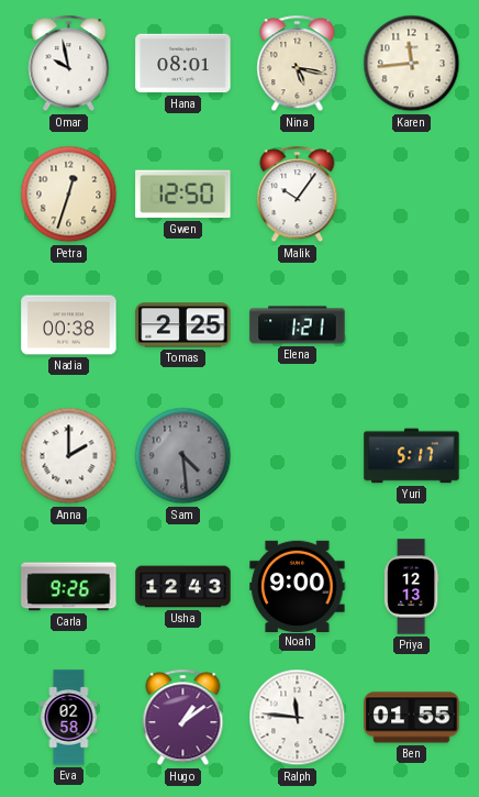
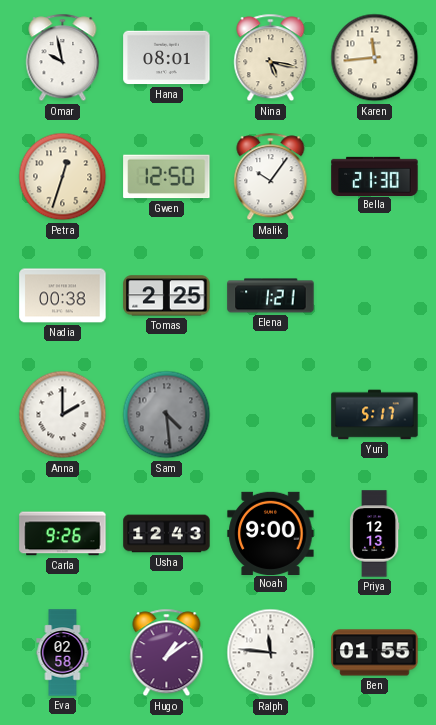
Bella: none -> 21:30
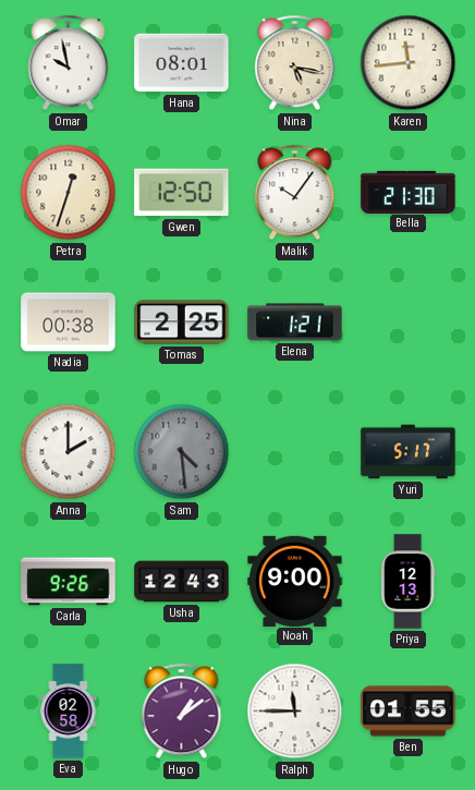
Ralph: 11:46 -> 11:45
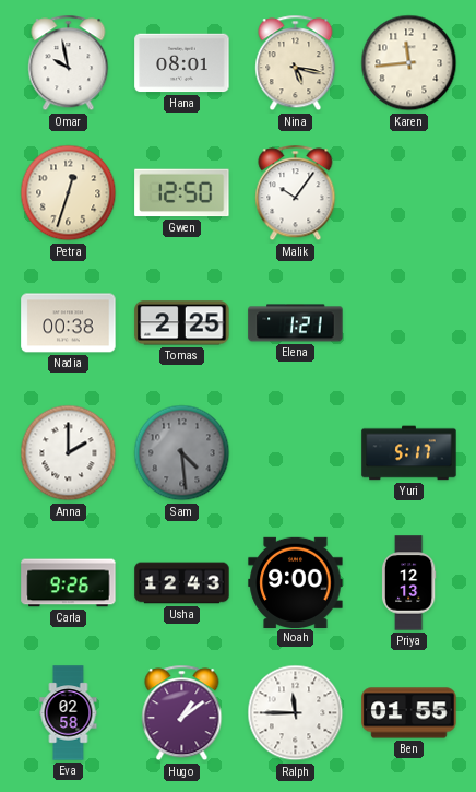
Bella: 21:30 -> none
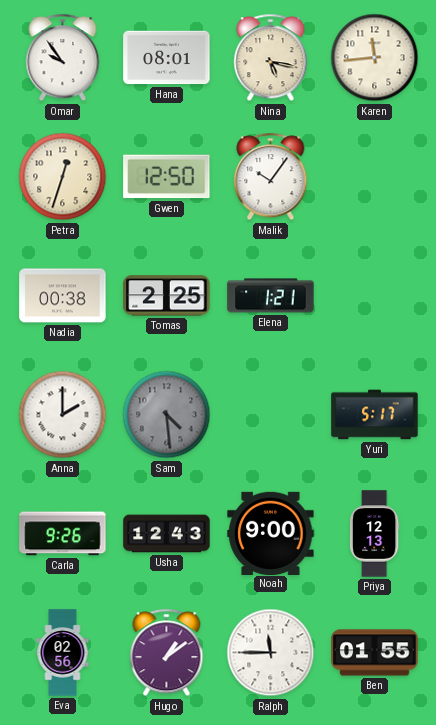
Omar: 9:58 -> 9:54
Eva: 02:58 -> 02:56
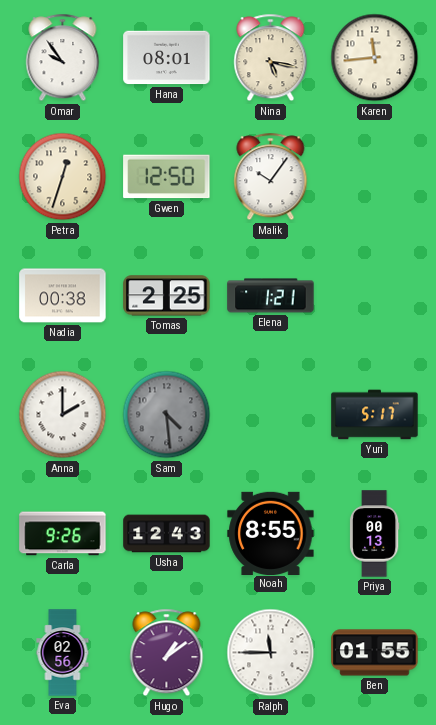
Noah: 9:00 -> 8:55
Priya: 12:13 -> 00:13
